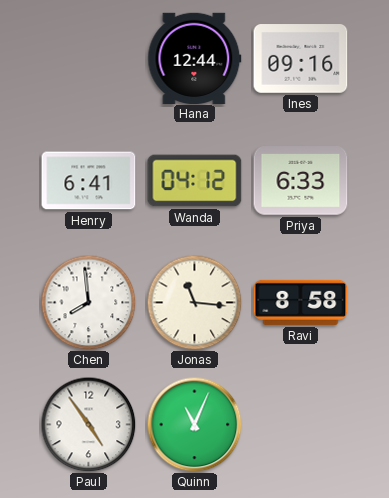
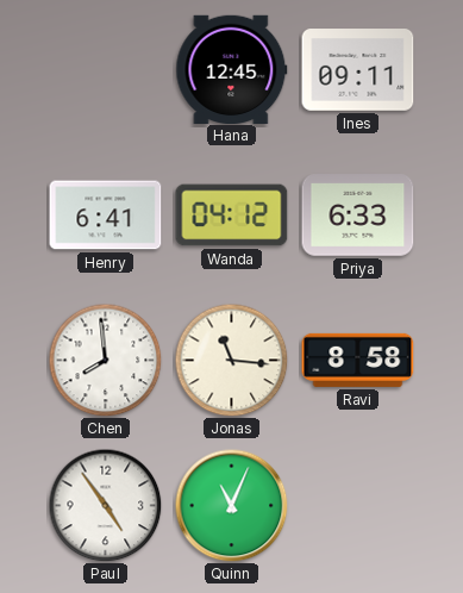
Hana: 12:44 -> 12:45
Ines: 09:16 -> 09:11
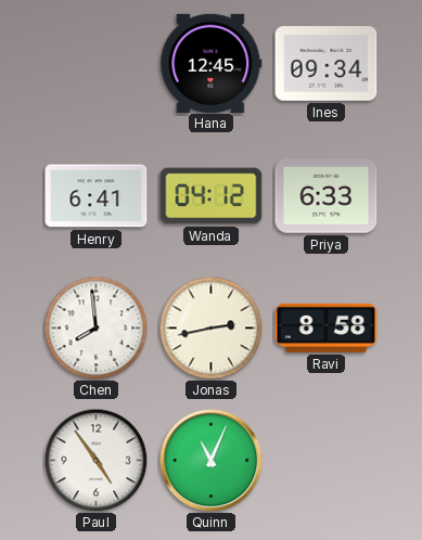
Ines: 09:11 -> 09:34
Jonas: 11:16 -> 2:43
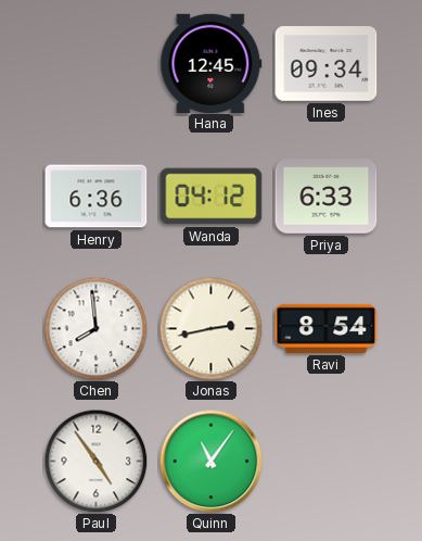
Henry: 6:41 -> 6:36
Ravi: 8:58 -> 8:54
Quinn: 11:04 -> 11:06
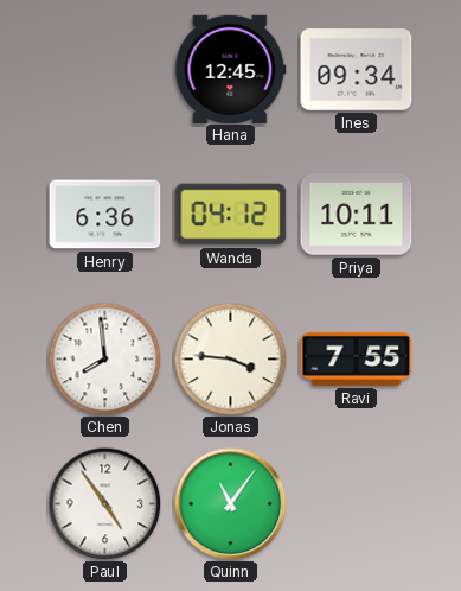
Priya: 6:33 -> 10:11
Jonas: 2:43 -> 3:46
Ravi: 8:54 -> 7:55
